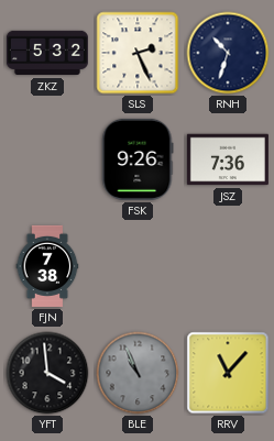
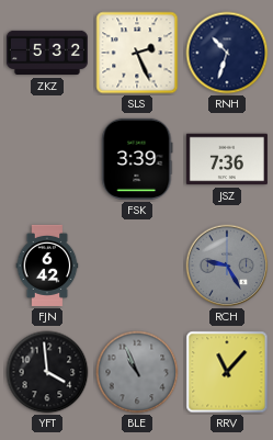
FSK: 9:26 -> 3:39
FJN: 7:38 -> 6:42
RCH: none -> 9:25
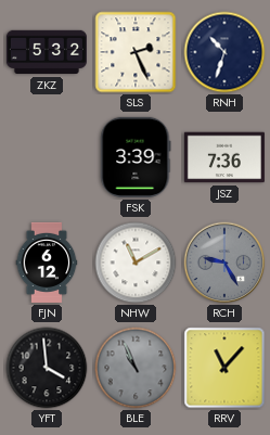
FJN: 6:42 -> 6:12
NHW: none -> 11:10
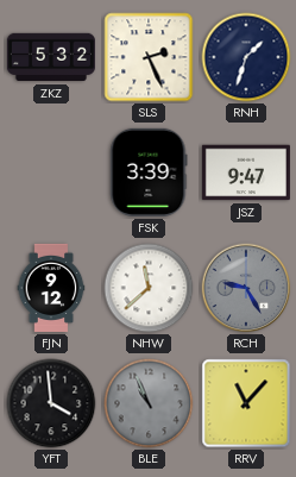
RNH: 10:33 -> 1:33
JSZ: 7:36 -> 9:47
FJN: 6:12 -> 9:12
NHW: 11:10 -> 11:38
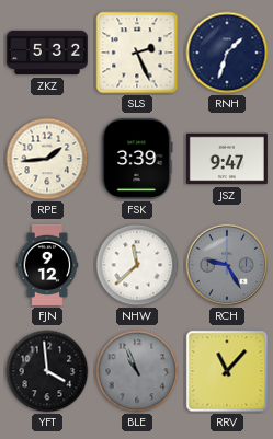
RPE: none -> 1:44
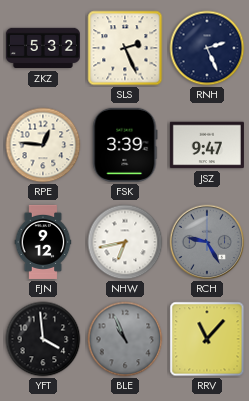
RNH: 1:33 -> 2:26
RPE: 1:44 -> 12:46
NHW: 11:38 -> 6:43
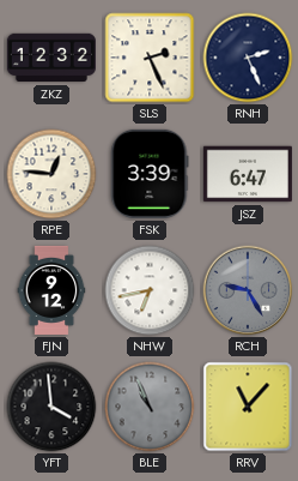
ZKZ: 5:32 -> 12:32
JSZ: 9:47 -> 6:47
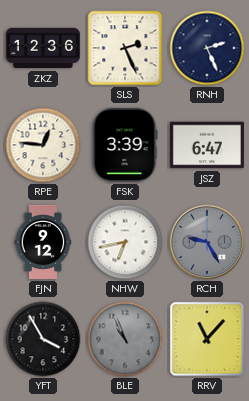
ZKZ: 12:32 -> 12:36
YFT: 3:59 -> 3:55
